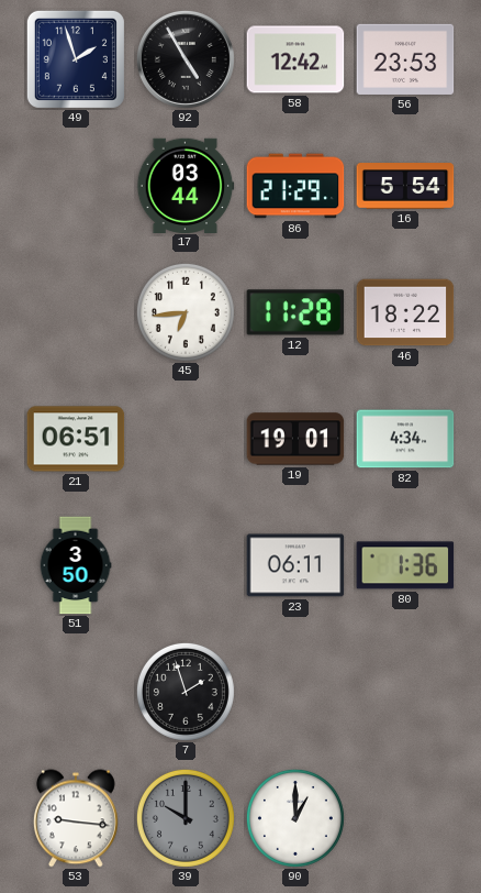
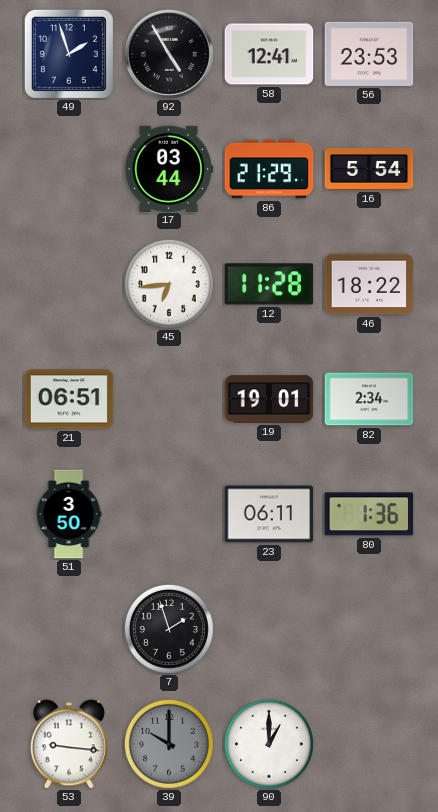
58: 12:42 -> 12:41
82: 4:34 -> 2:34
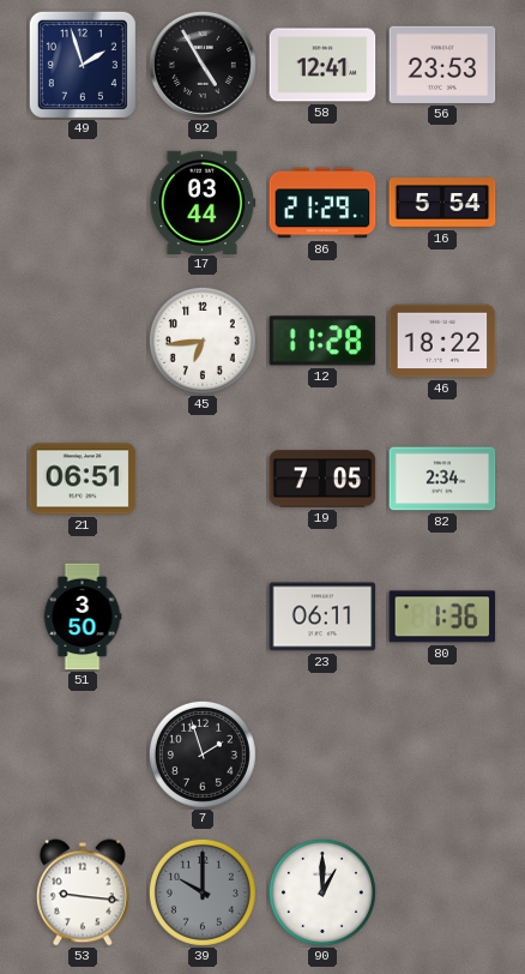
19: 19:01 -> 7:05
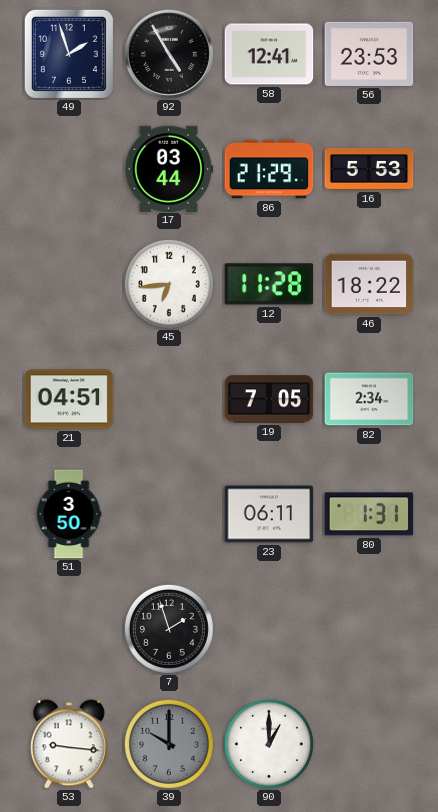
16: 5:54 -> 5:53
21: 06:51 -> 04:51
80: 1:36 -> 1:31
